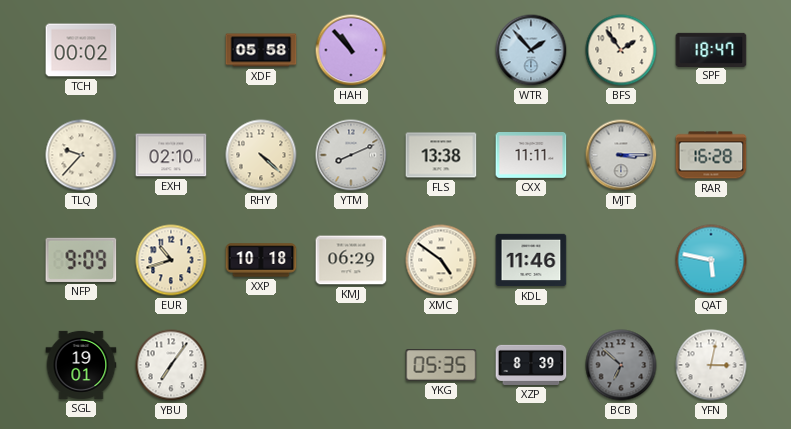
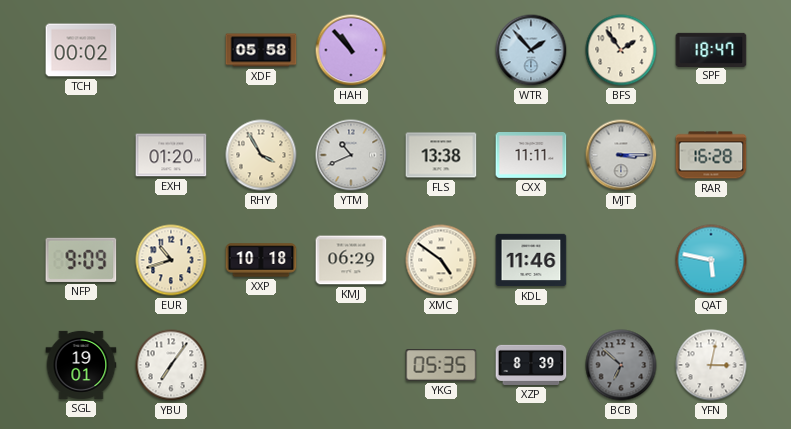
TLQ: 9:37 -> none
EXH: 02:10 -> 01:20
RHY: 4:22 -> 3:55
YTM: 8:11 -> 10:41
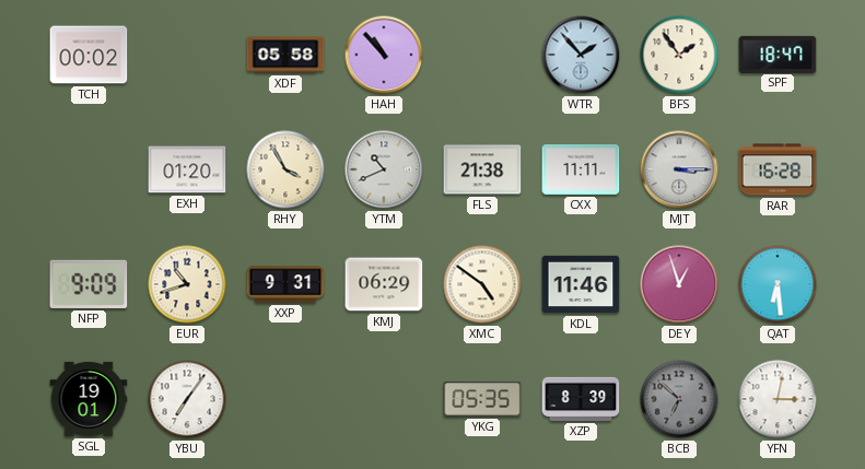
FLS: 13:38 -> 21:38
XXP: 10:18 -> 9:31
DEY: none -> 12:57
QAT: 5:47 -> 6:29
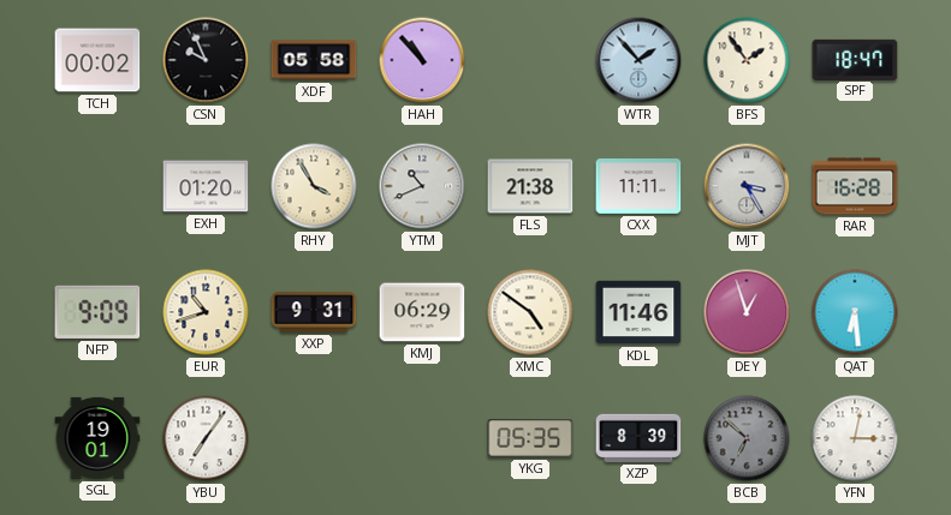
CSN: none -> 9:56
MJT: 3:15 -> 3:25
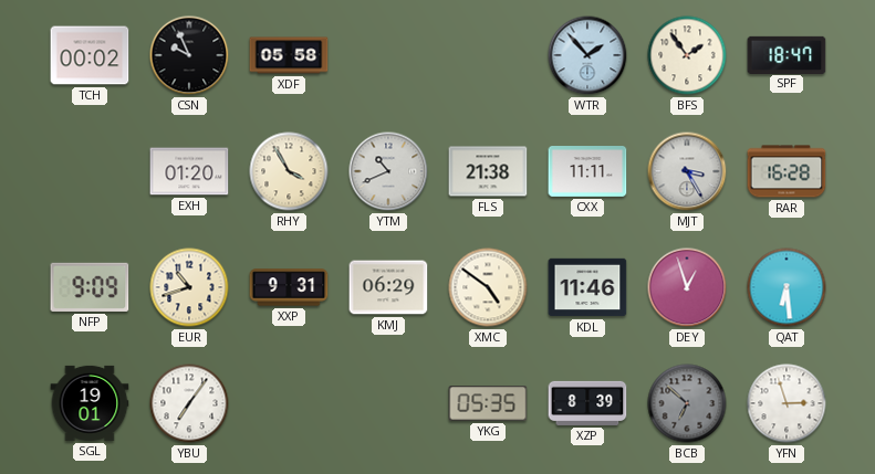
HAH: 10:53 -> none
YFN: 3:02 -> 2:57
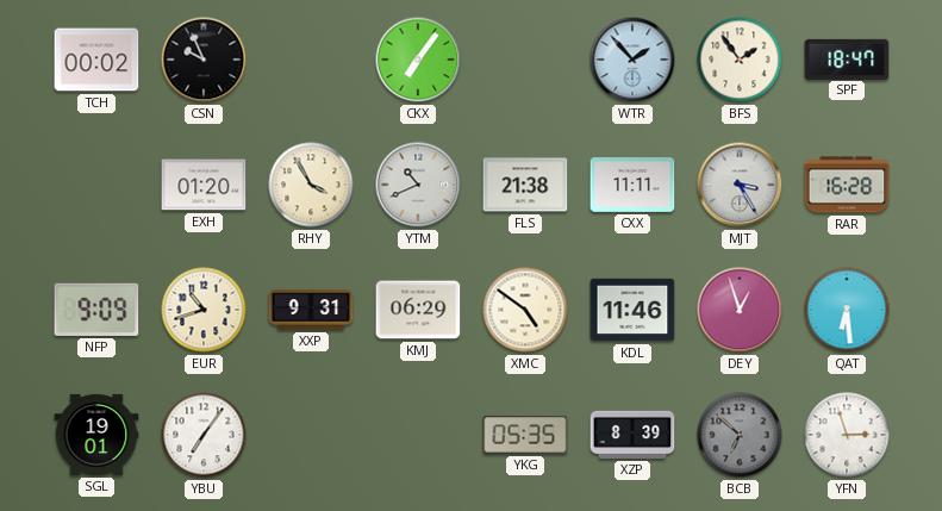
XDF: 05:58 -> none
CKX: none -> 7:06
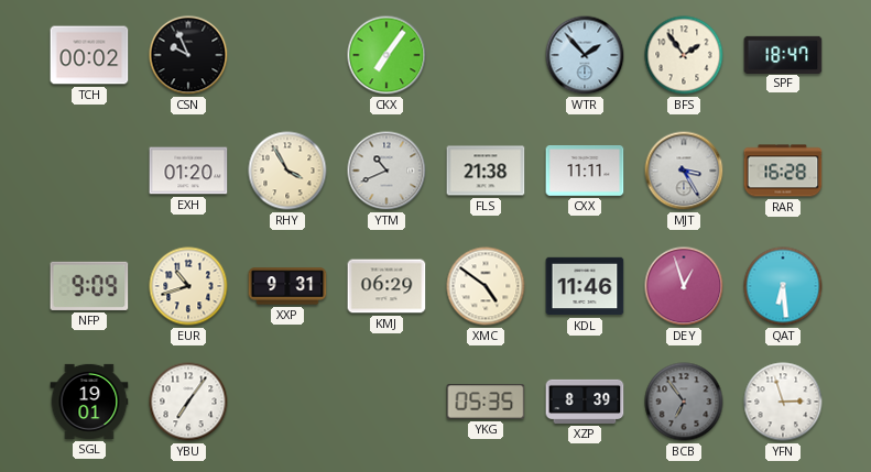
BCB: 6:52 -> 6:54
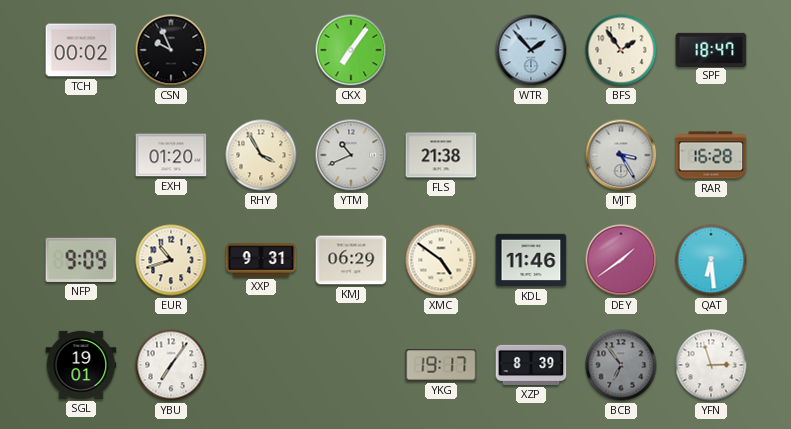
CXX: 11:11 -> none
DEY: 12:57 -> 1:39
YKG: 05:35 -> 19:17
